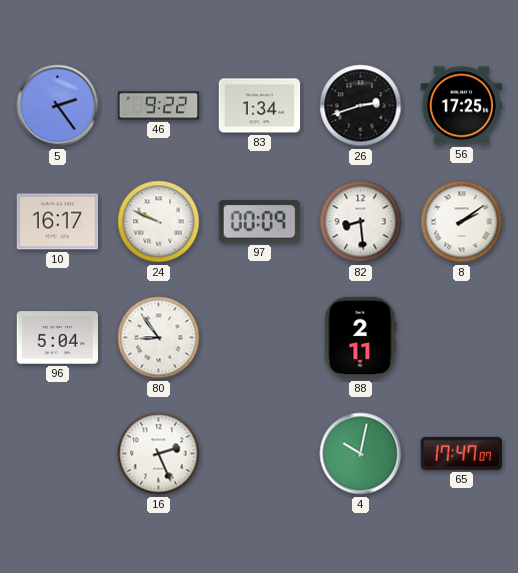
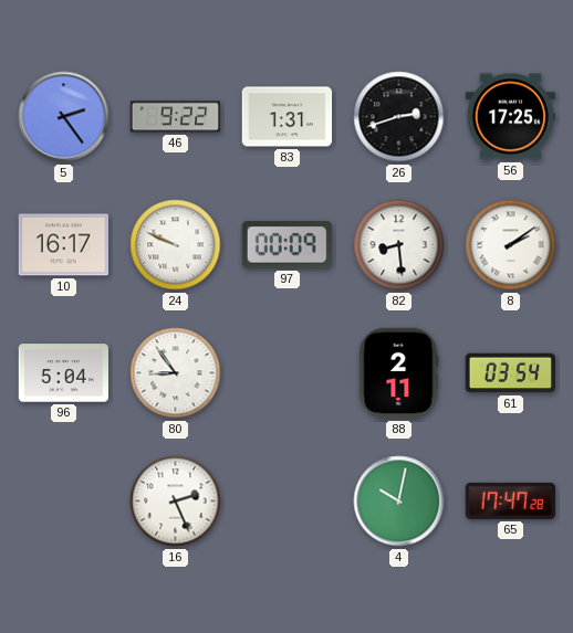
83: 1:34 -> 1:31
61: none -> 03:54
65: 17:47:07 -> 17:47:28
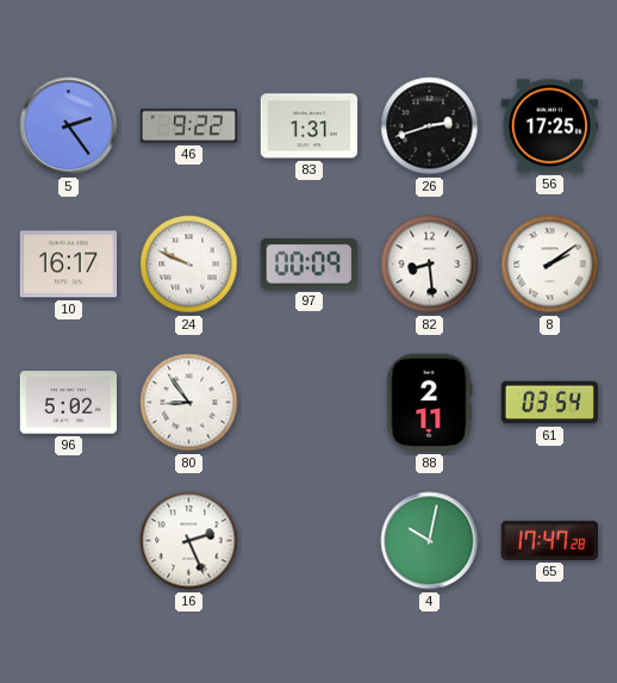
96: 5:04 -> 5:02
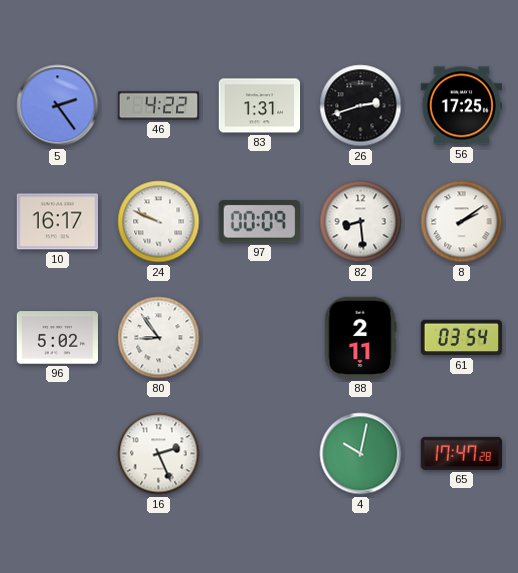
46: 9:22 -> 4:22
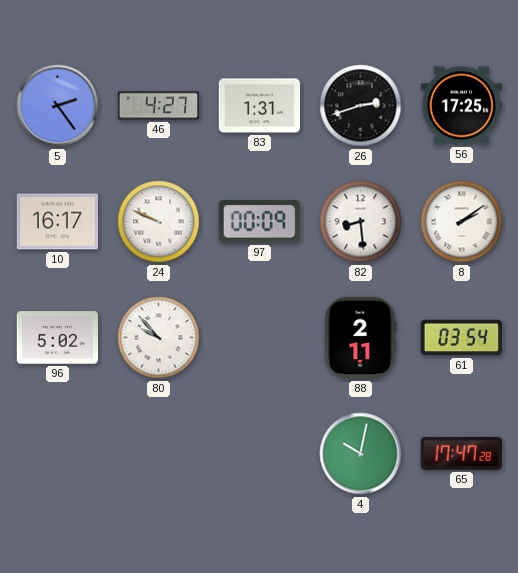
46: 4:22 -> 4:27
80: 8:54 -> 9:53
16: 2:26 -> none
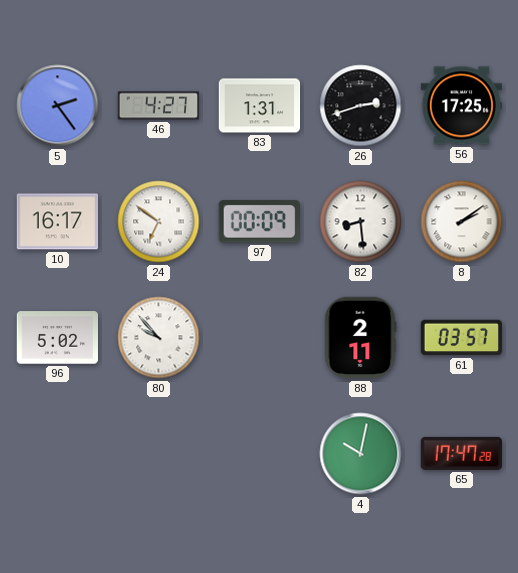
24: 9:49 -> 6:51
61: 03:54 -> 03:57
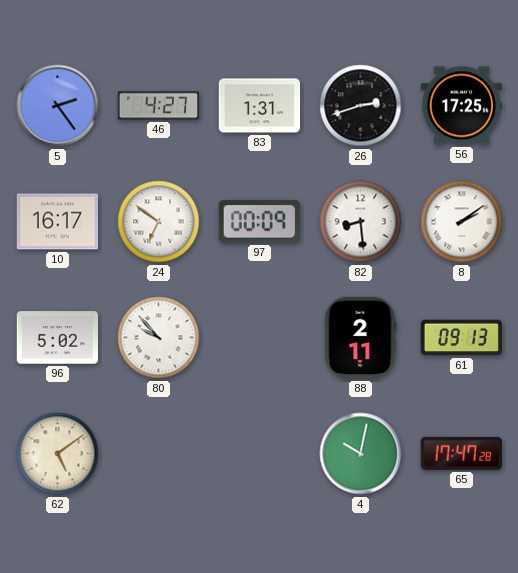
61: 03:57 -> 09:13
62: none -> 5:09
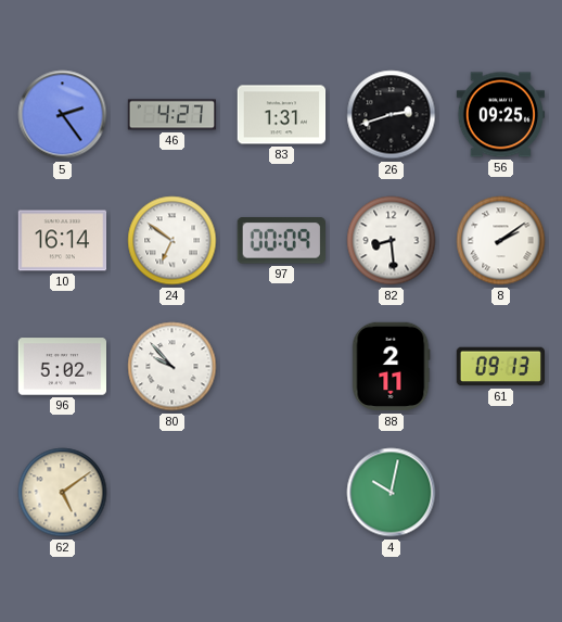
56: 17:25 -> 09:25
10: 16:17 -> 16:14
65: 17:47 -> none
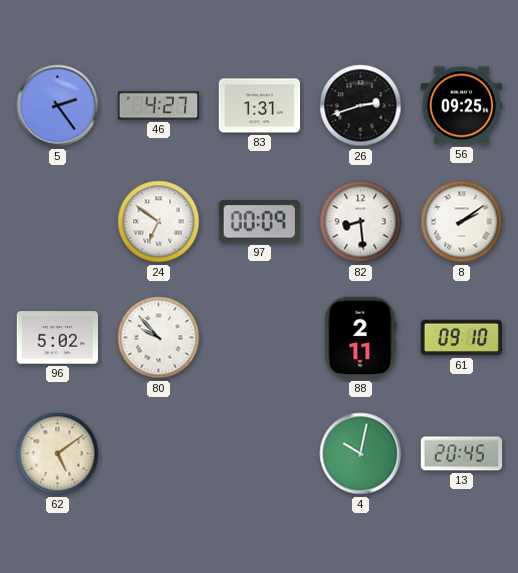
10: 16:14 -> none
61: 09:13 -> 09:10
13: none -> 20:45
